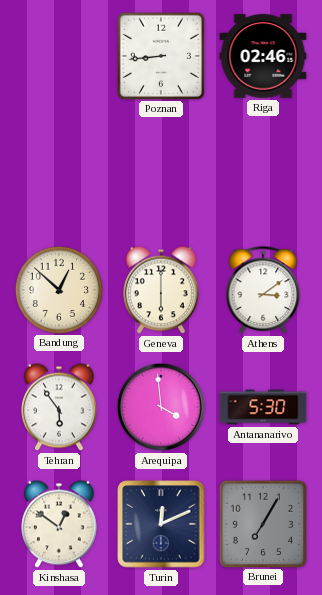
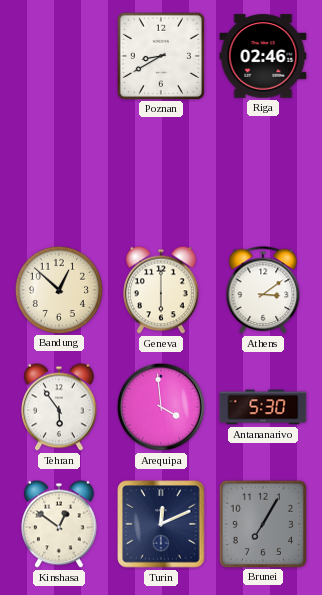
Poznan: 8:44 -> 8:40
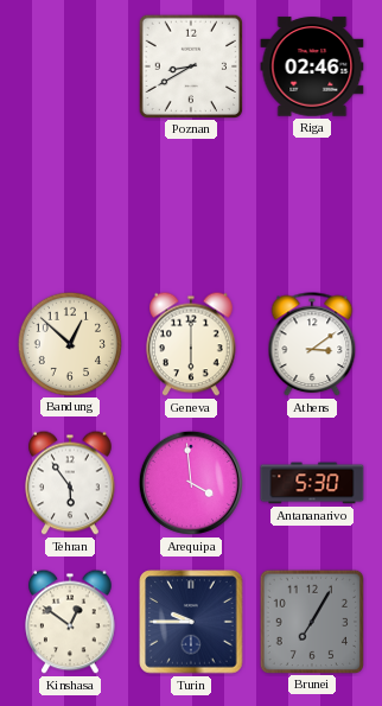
Turin: 12:11 -> 9:45
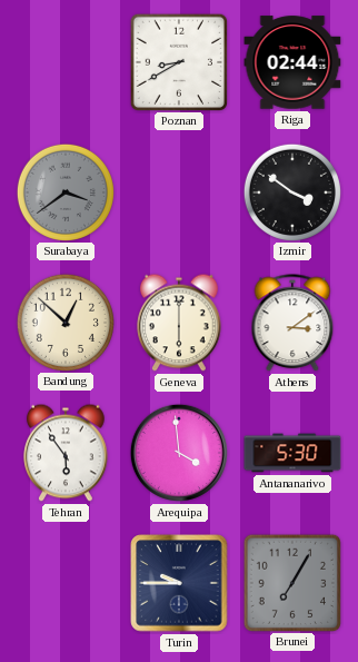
Riga: 02:46 -> 02:44
Surabaya: none -> 3:39
Izmir: none -> 3:51
Kinshasa: 12:51 -> none
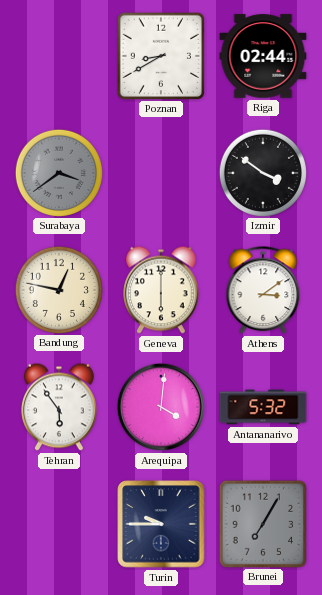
Bandung: 12:52 -> 12:47
Arequipa: 3:59 -> 4:01
Antananarivo: 5:30 -> 5:32
